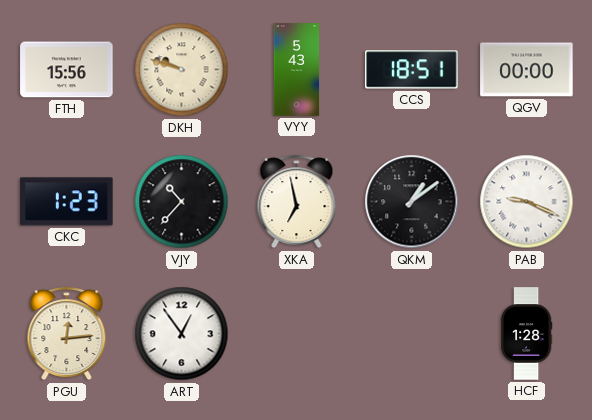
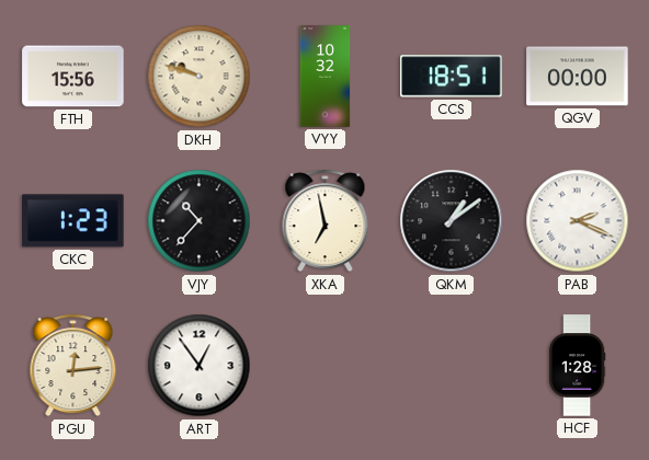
VYY: 5:43 -> 10:32
PAB: 9:19 -> 2:19
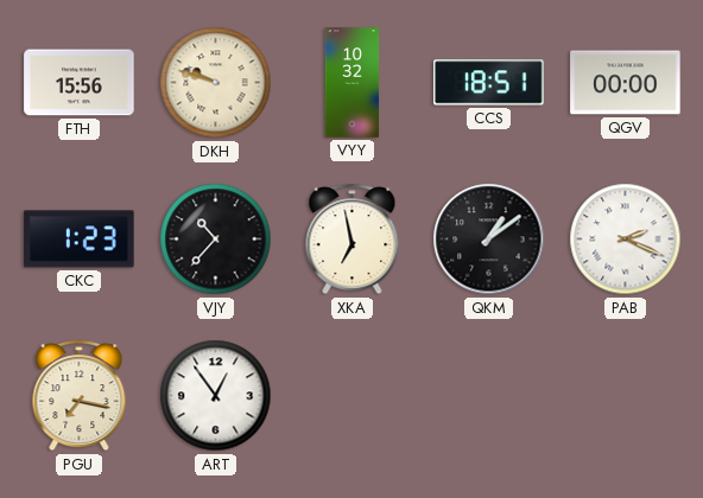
PGU: 12:14 -> 7:17
HCF: 1:28 -> none
